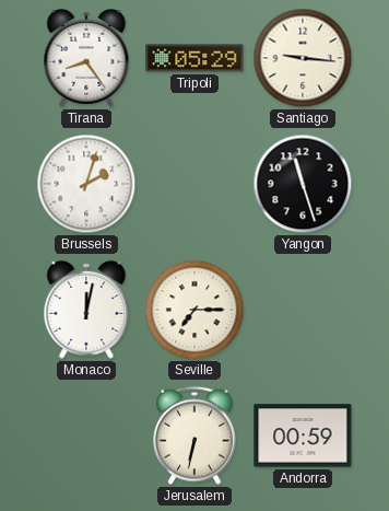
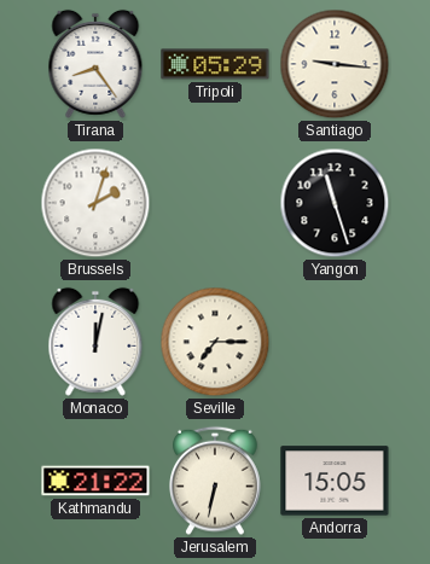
Kathmandu: none -> 21:22
Andorra: 00:59 -> 15:05
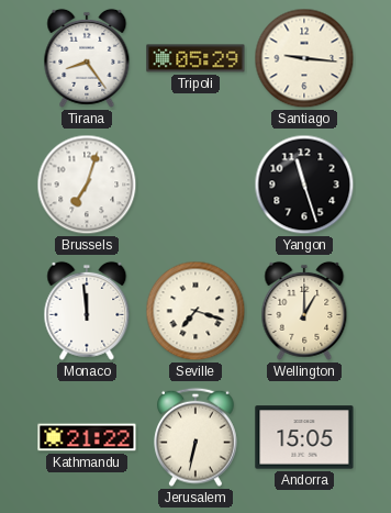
Brussels: 2:03 -> 7:03
Monaco: 12:02 -> 11:59
Seville: 7:15 -> 7:18
Wellington: none -> 1:00
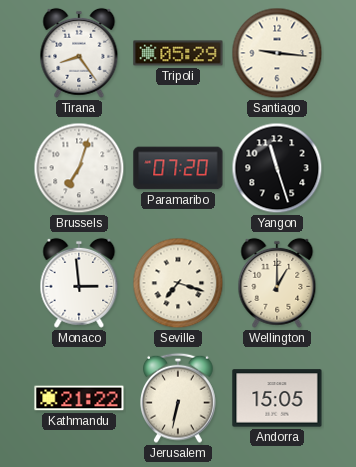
Paramaribo: none -> 07:20
Monaco: 11:59 -> 2:59
